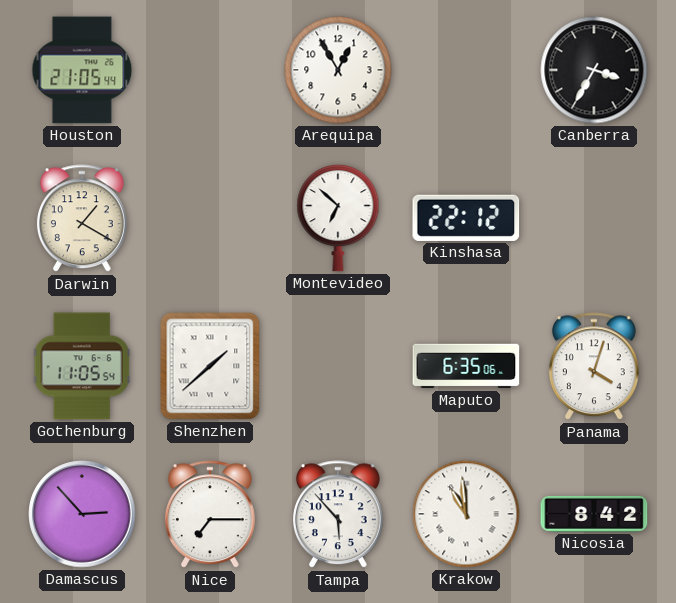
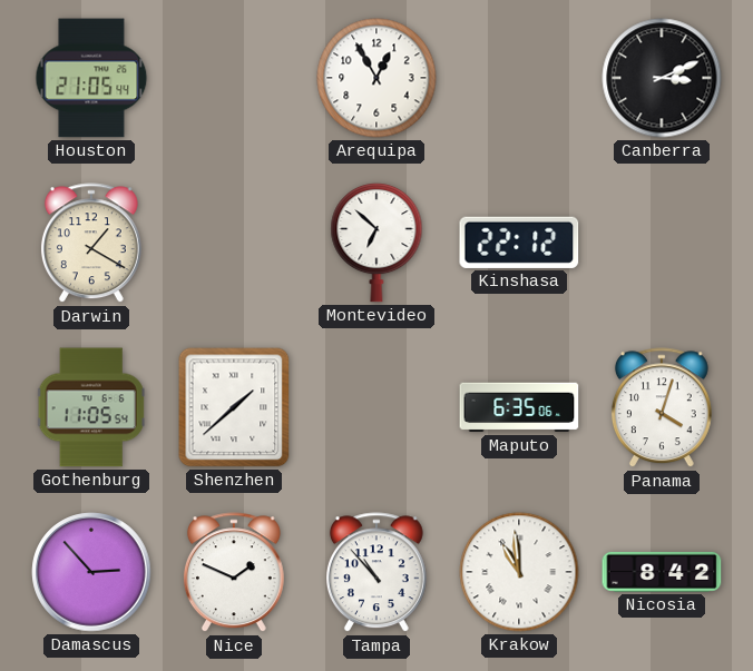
Canberra: 3:35 -> 3:11
Nice: 7:15 -> 1:49
Tampa: 5:53 -> 10:53
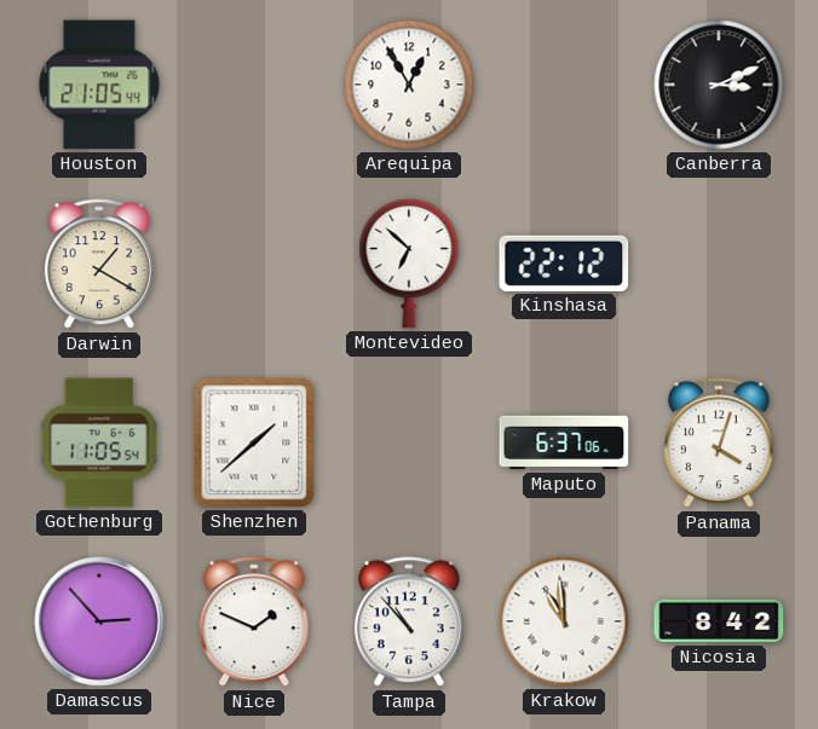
Maputo: 6:35 -> 6:37
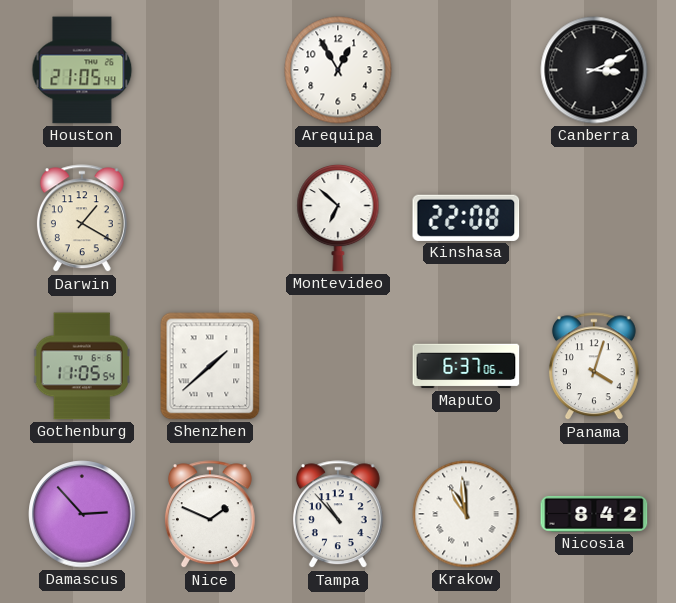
Kinshasa: 22:12 -> 22:08
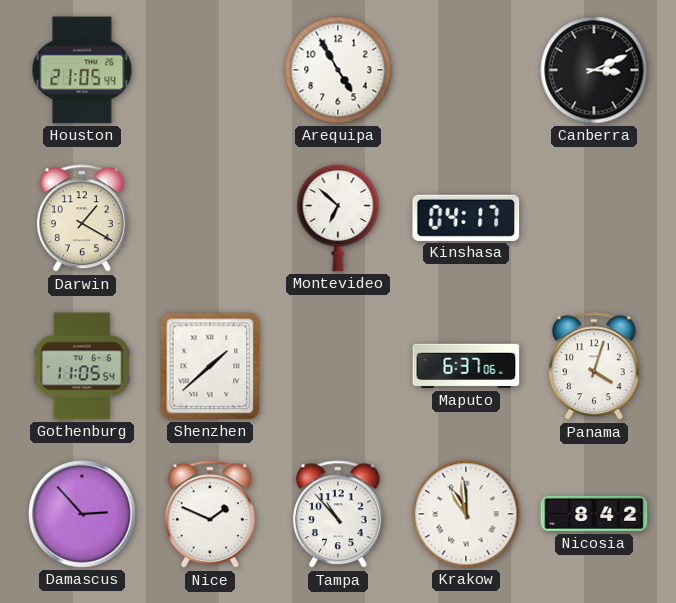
Arequipa: 12:55 -> 4:55
Kinshasa: 22:08 -> 04:17
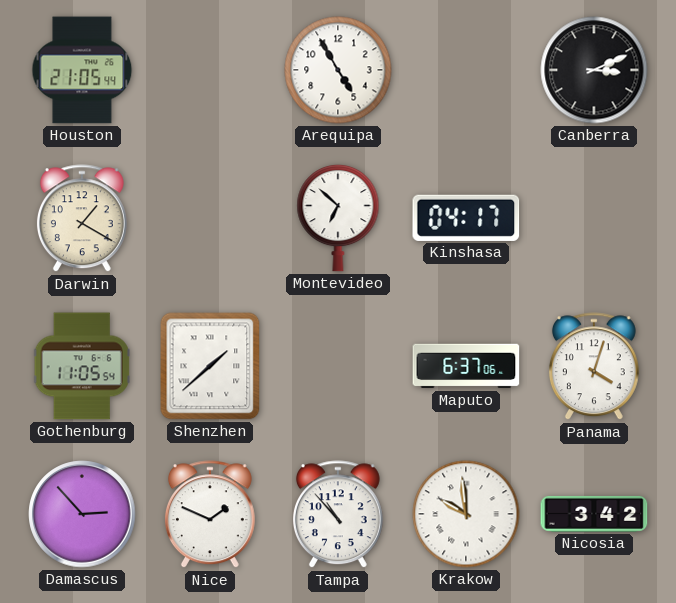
Krakow: 10:59 -> 9:59
Nicosia: 8:42 -> 3:42
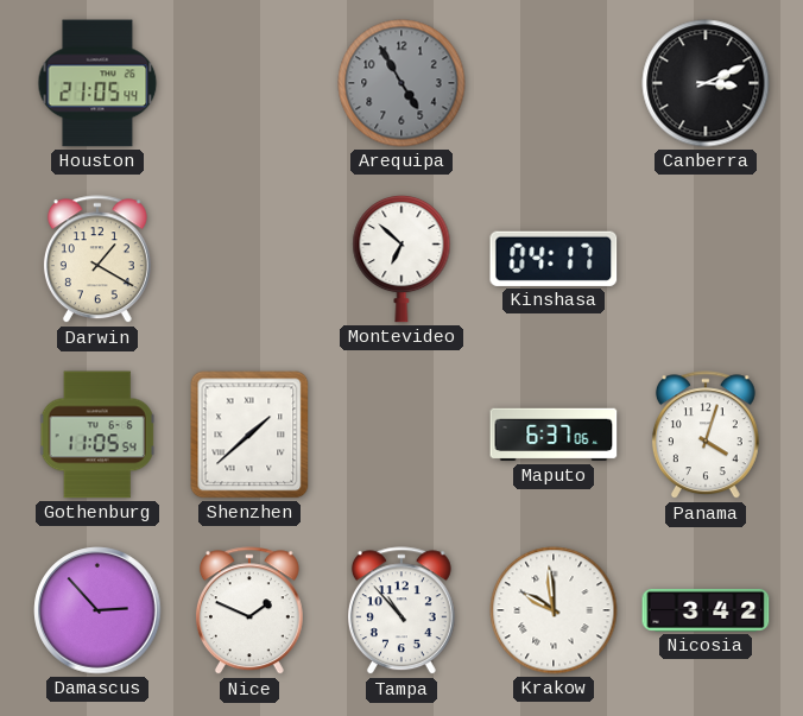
Arequipa dial: white -> grey
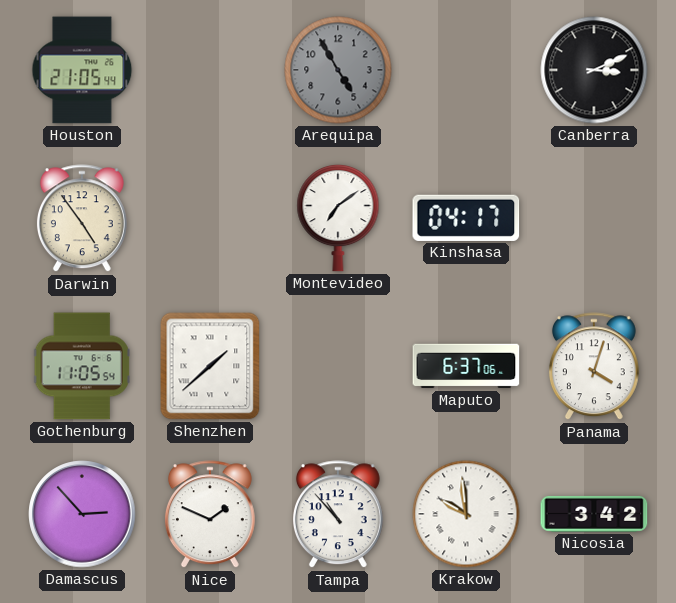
Darwin: 1:20 -> 4:54
Montevideo: 6:52 -> 7:09
